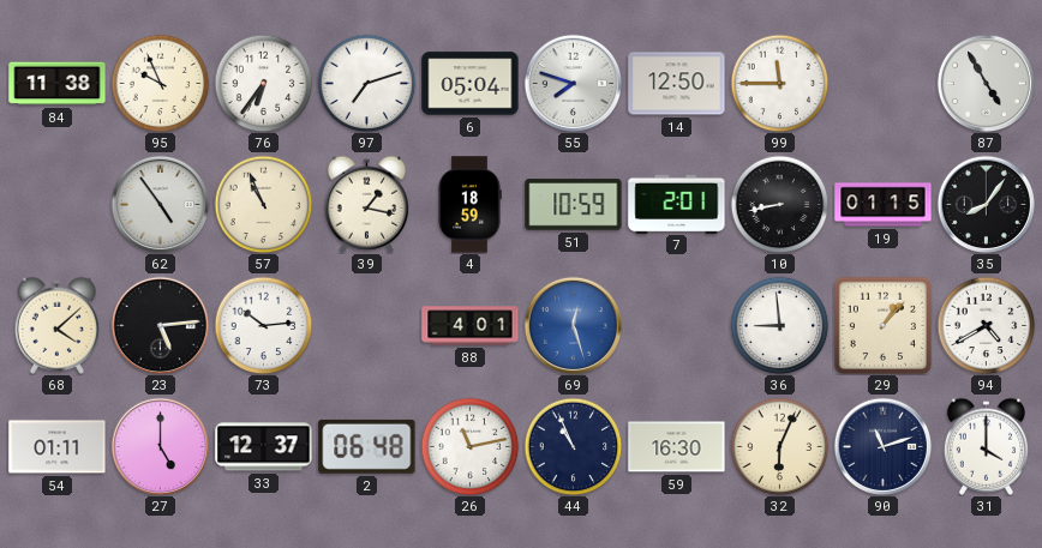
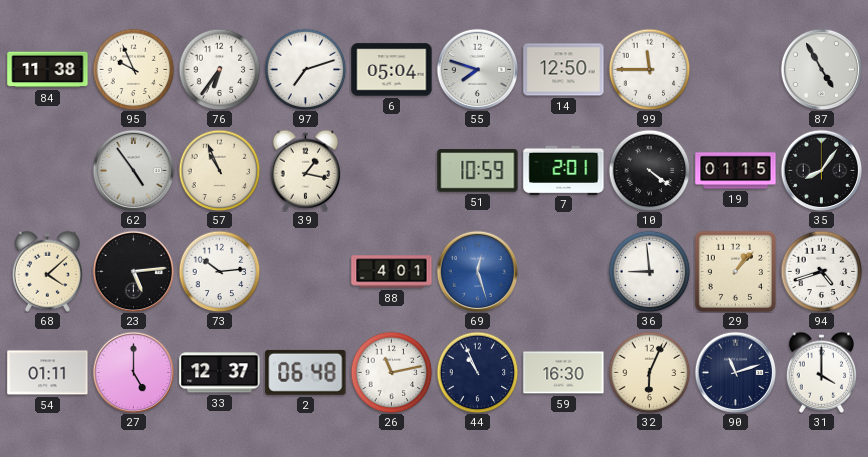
4: 18:59 -> none
10: 8:43 -> 4:21
94: 4:40 -> 4:42
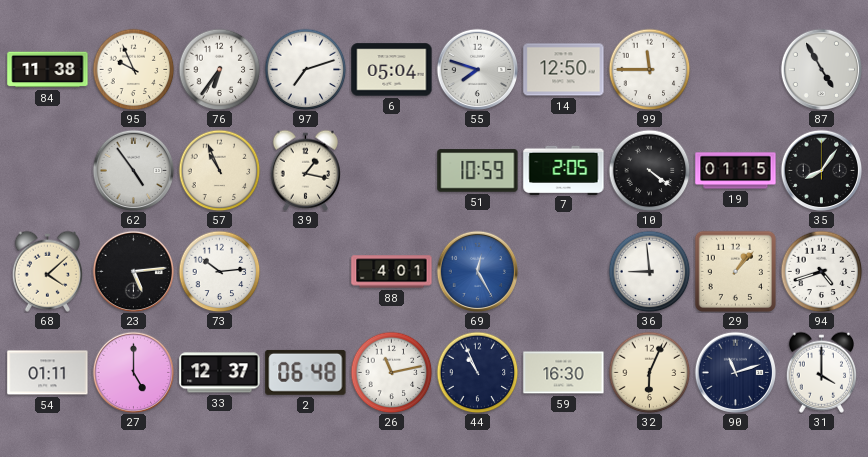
7: 2:01 -> 2:05
69: 12:27 -> 12:25
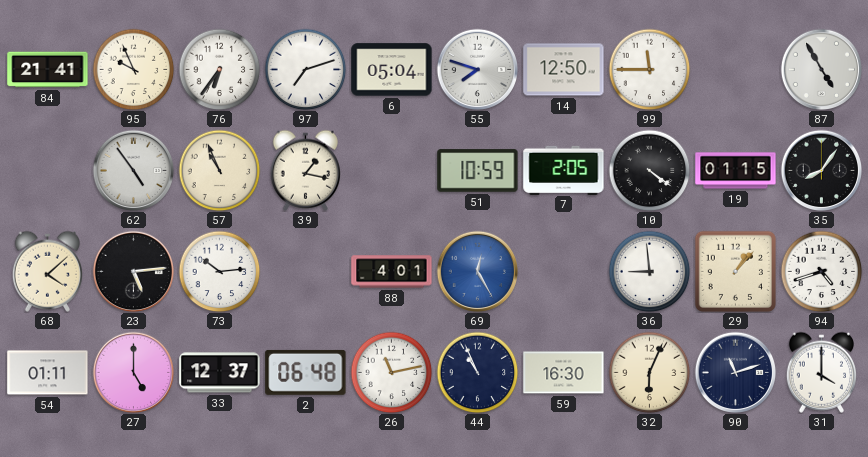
84: 11:38 -> 21:41
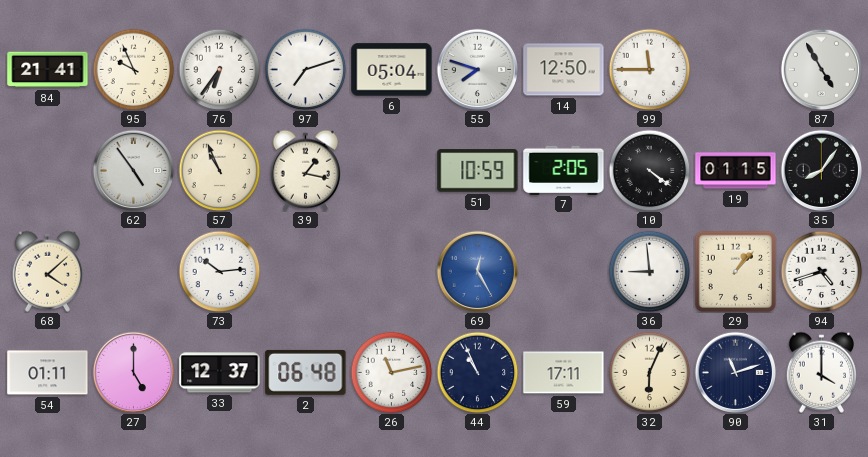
23: 5:14 -> none
88: 4:01 -> none
59: 16:30 -> 17:11
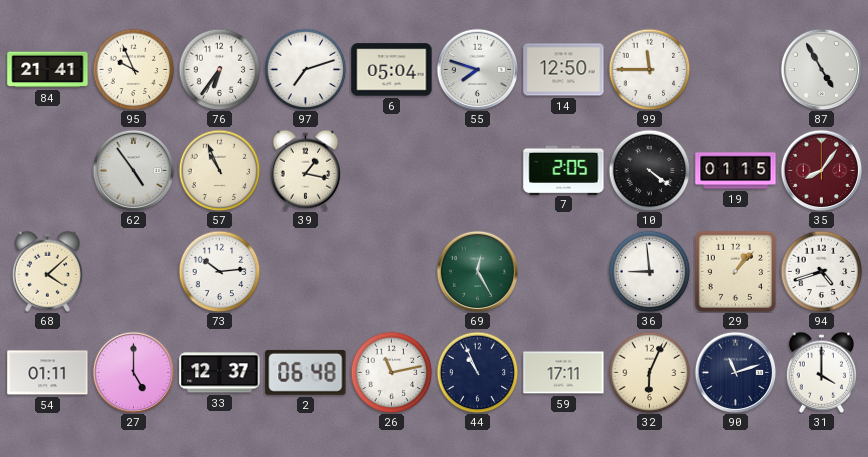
51: 10:59 -> none
35 dial: black -> burgundy
69 dial: blue -> green
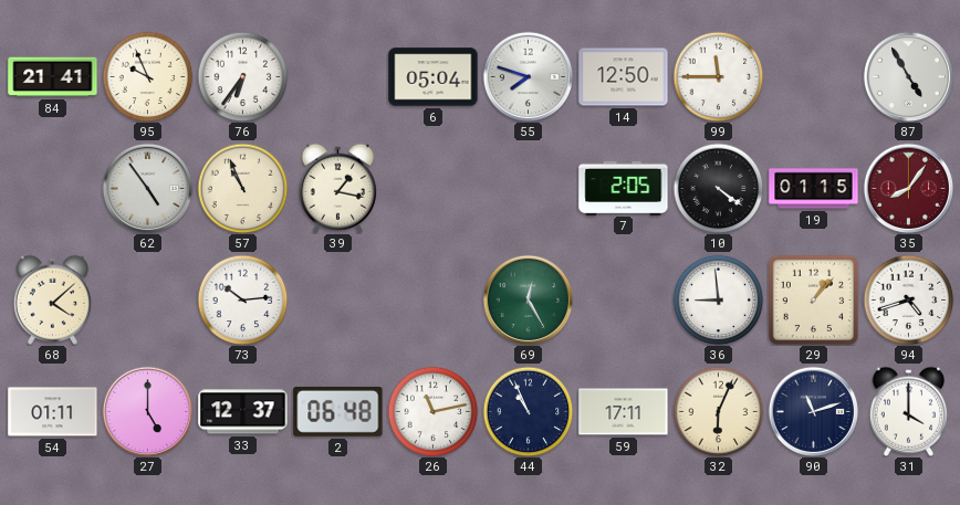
97: 7:12 -> none
